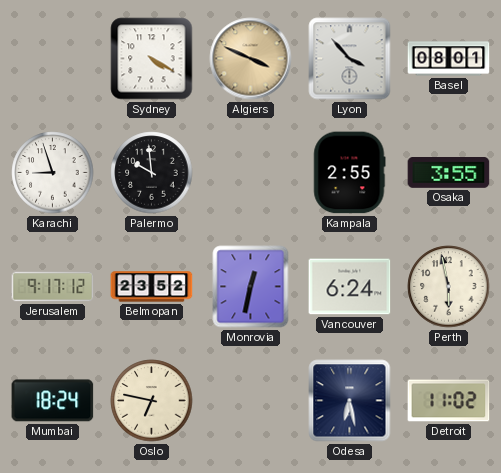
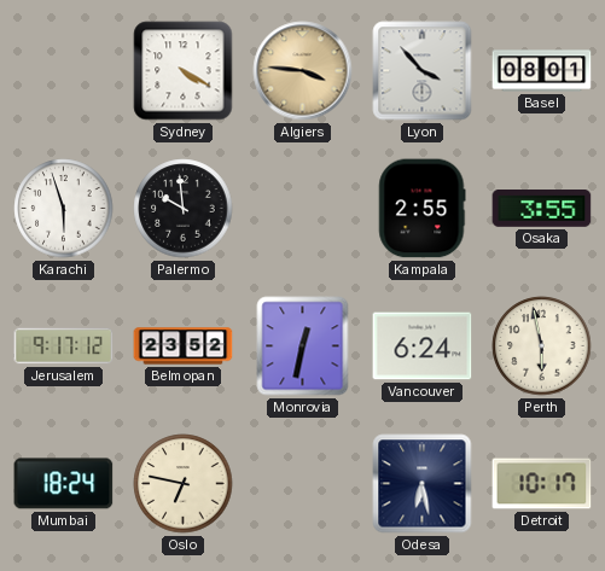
Algiers: 3:49 -> 3:46
Karachi: 8:57 -> 5:57
Detroit: 11:02 -> 10:17
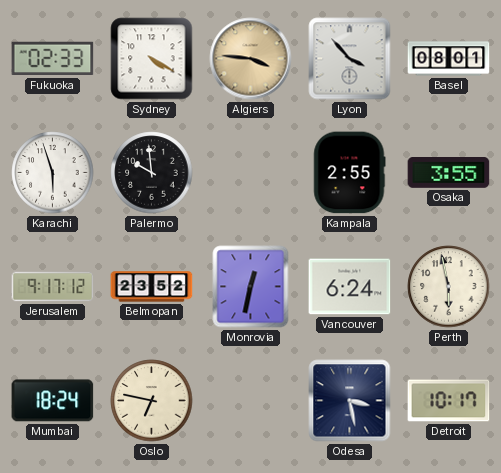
Fukuoka: none -> 02:33
Odesa: 6:28 -> 3:28
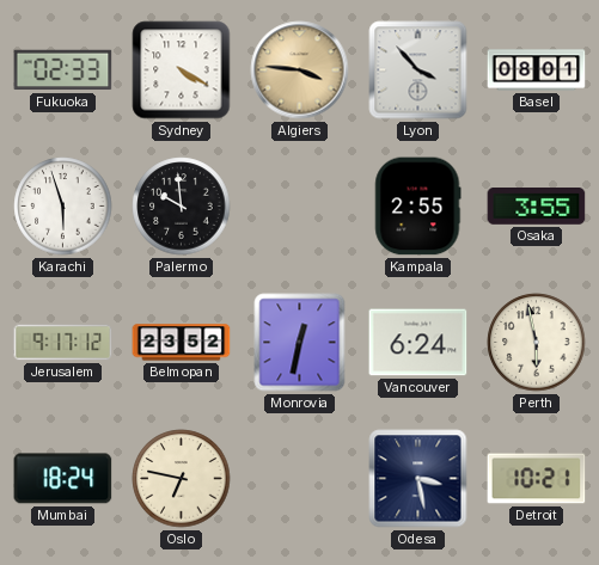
Detroit: 10:17 -> 10:21
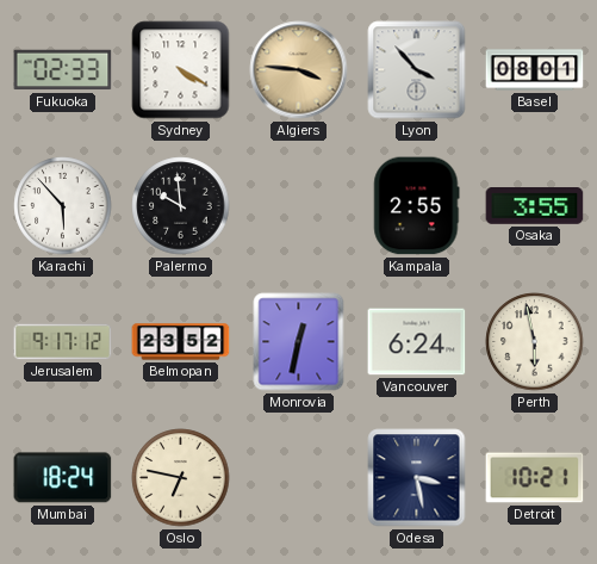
Karachi: 5:57 -> 5:53
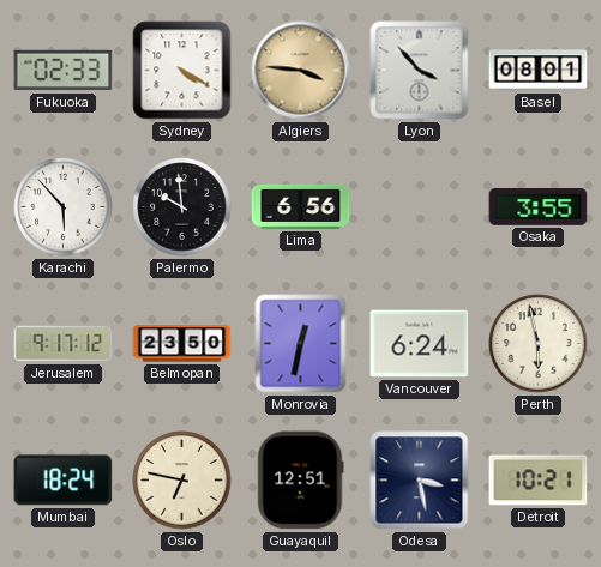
Lima: none -> 6:56
Kampala: 2:55 -> none
Belmopan: 23:52 -> 23:50
Guayaquil: none -> 12:51
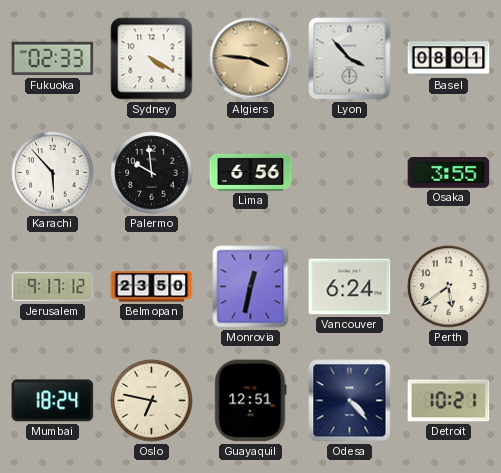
Perth: 5:58 -> 5:39
Odesa: 3:28 -> 4:23
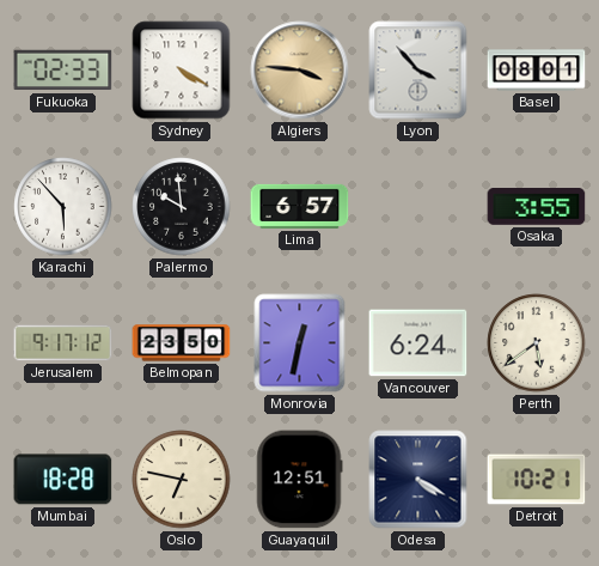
Lima: 6:56 -> 6:57
Mumbai: 18:24 -> 18:28
Odesa: 4:23 -> 4:20
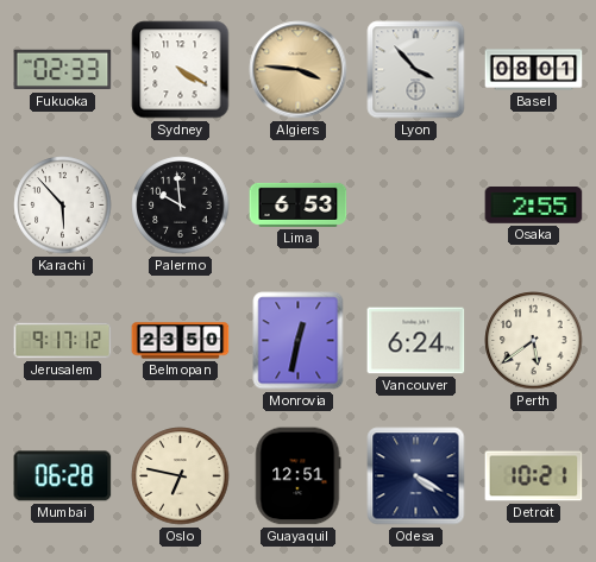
Lima: 6:57 -> 6:53
Osaka: 3:55 -> 2:55
Mumbai: 18:28 -> 06:28
